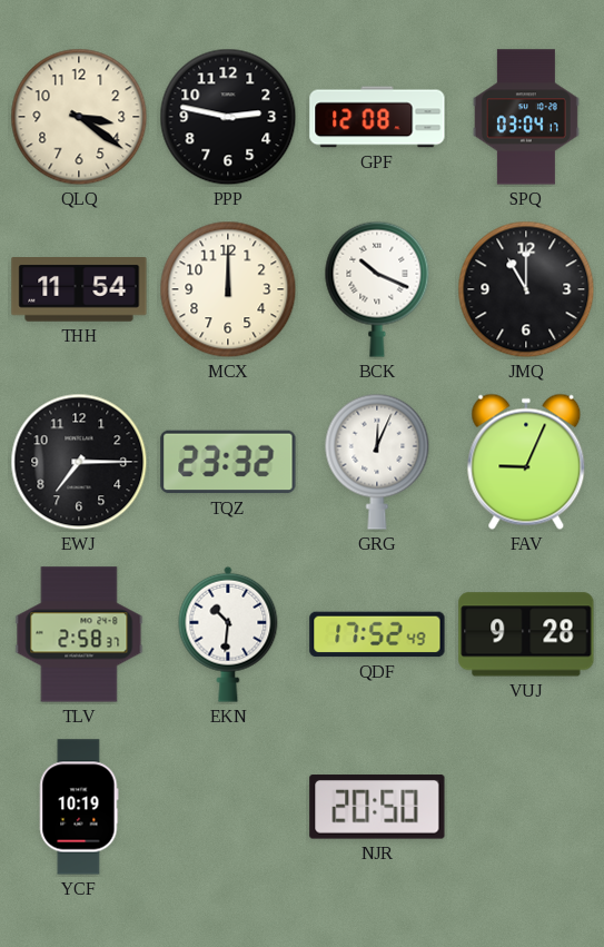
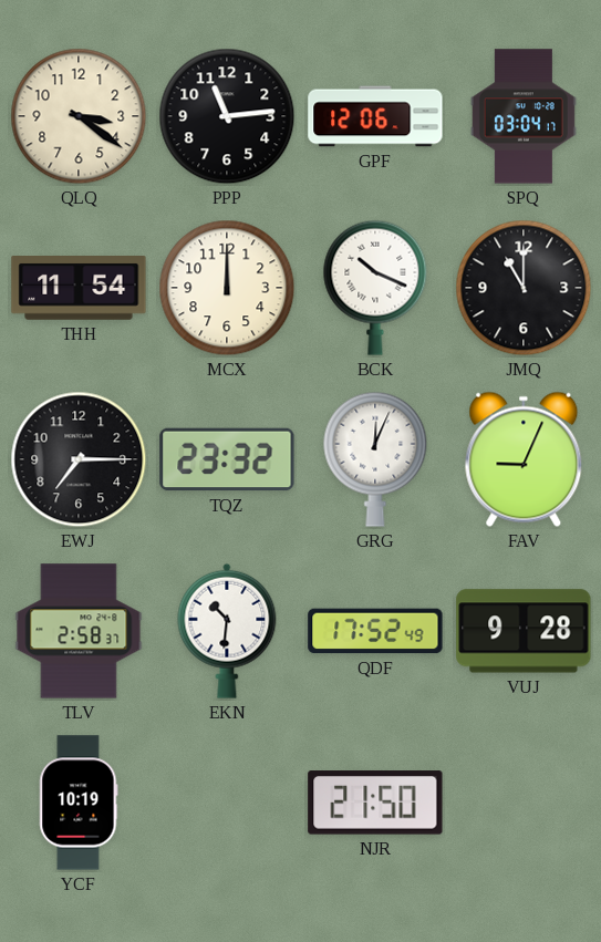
PPP: 2:47 -> 11:14
GPF: 12:08 -> 12:06
NJR: 20:50 -> 21:50
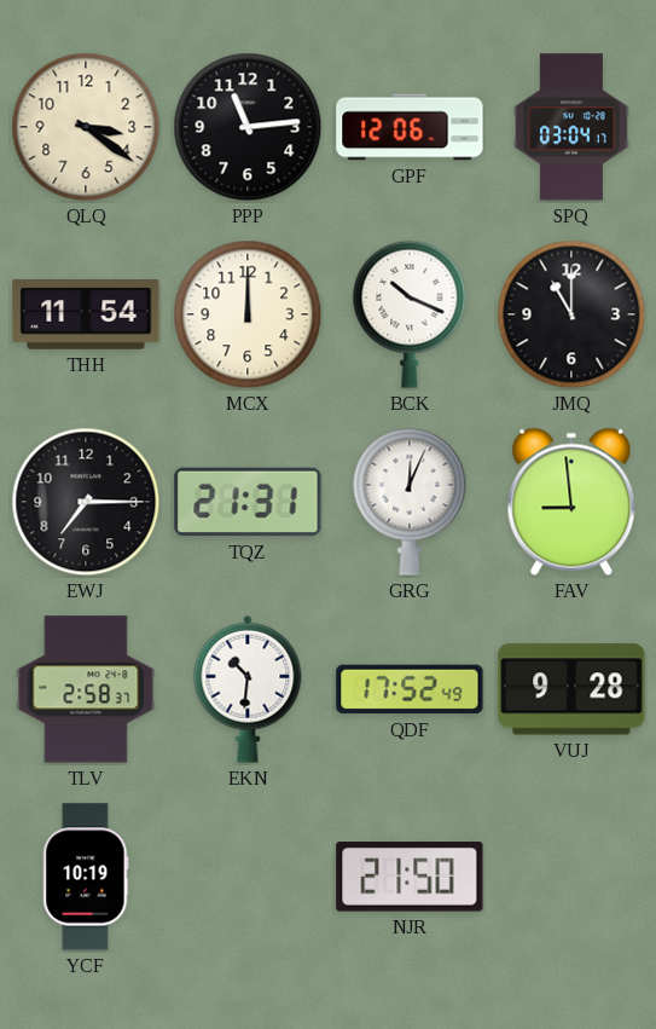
TQZ: 23:32 -> 21:31
FAV: 9:04 -> 8:59
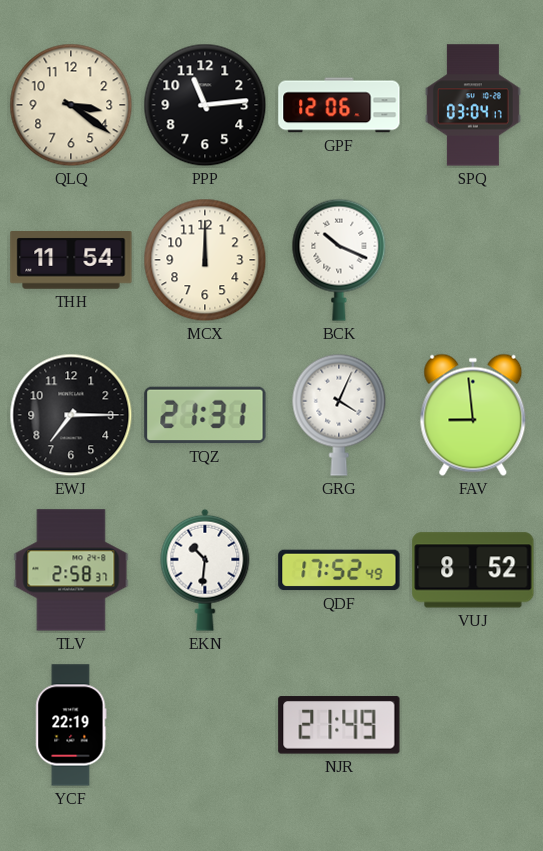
JMQ: 11:00 -> none
GRG: 12:04 -> 4:04
VUJ: 9:28 -> 8:52
YCF: 10:19 -> 22:19
NJR: 21:50 -> 21:49
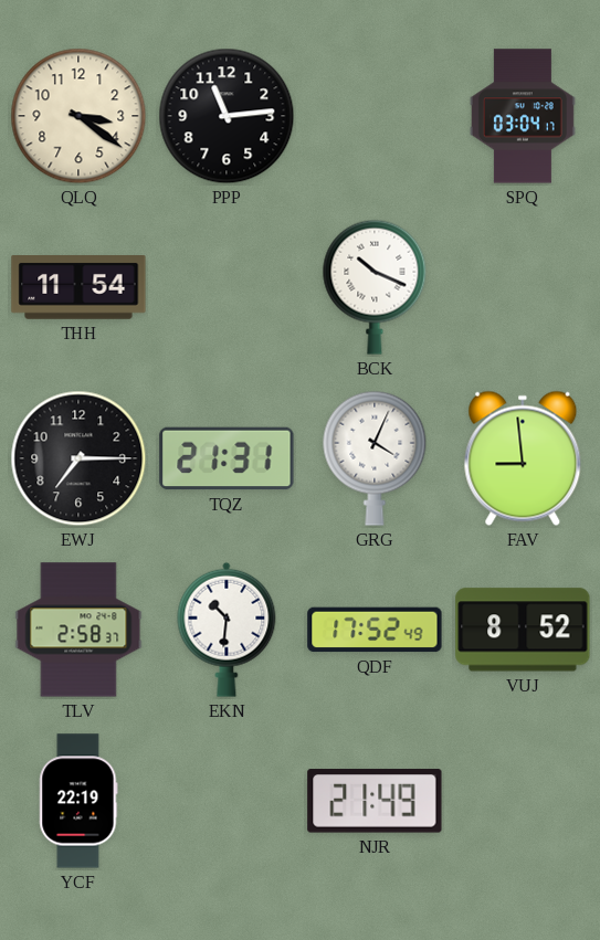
GPF: 12:06 -> none
MCX: 12:00 -> none
